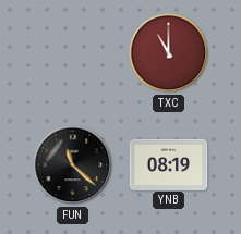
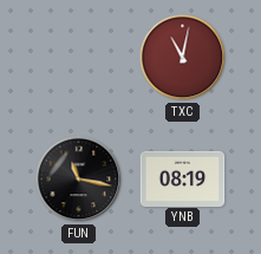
TXC: 11:00 -> 11:02
FUN: 11:22 -> 11:17
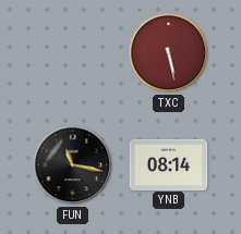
TXC: 11:02 -> 5:28
YNB: 08:19 -> 08:14
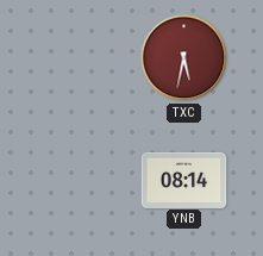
TXC: 5:28 -> 5:32
FUN: 11:17 -> none
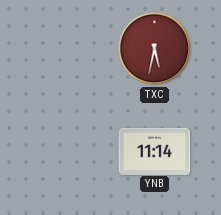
YNB: 08:14 -> 11:14
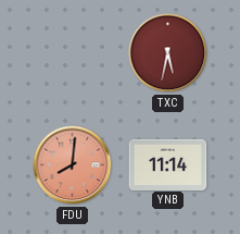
FDU: none -> 8:01
